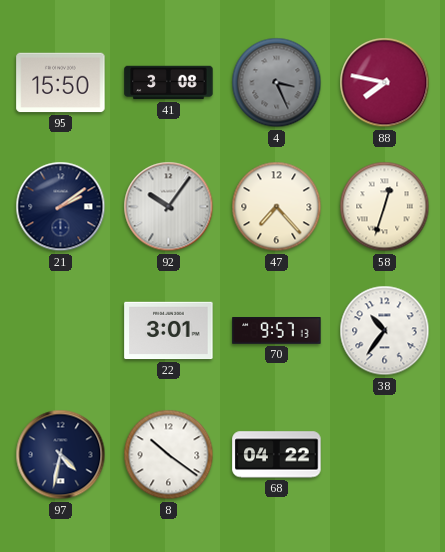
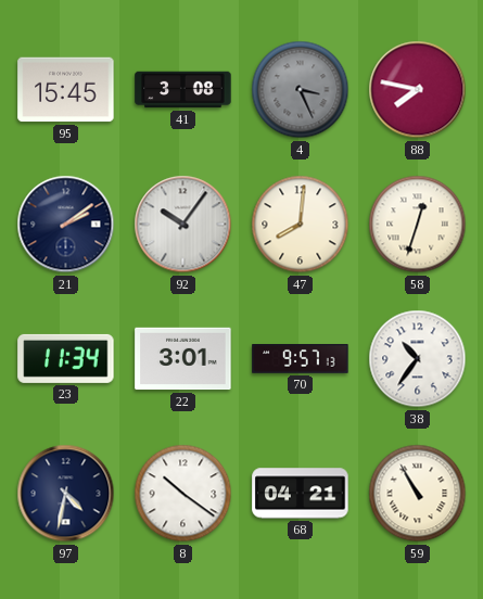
95: 15:50 -> 15:45
47: 7:23 -> 8:01
23: none -> 11:34
68: 04:22 -> 04:21
59: none -> 10:55
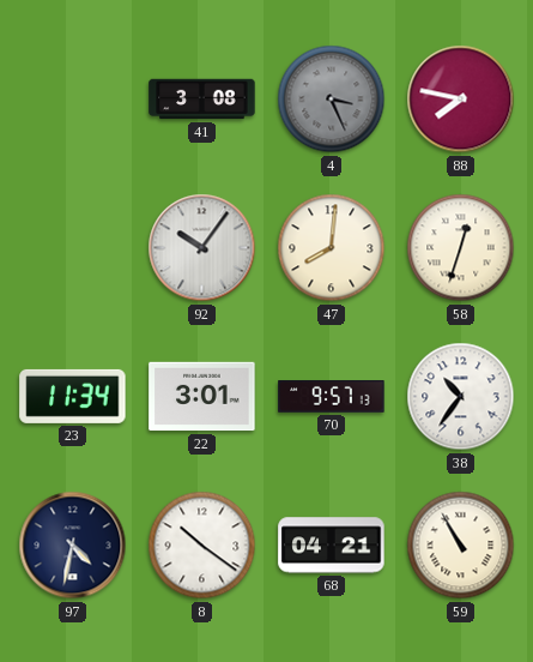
95: 15:45 -> none
21: 2:09 -> none
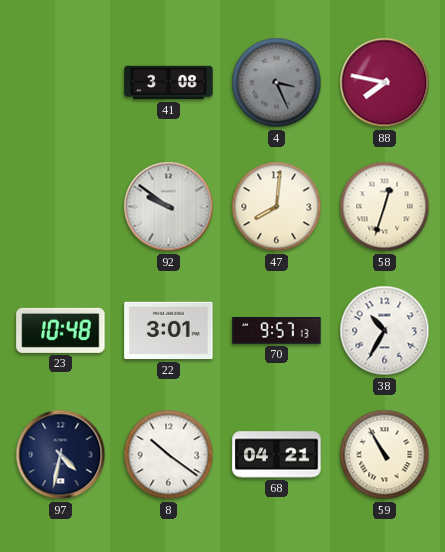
92: 10:06 -> 9:51
23: 11:34 -> 10:48
38: 10:36 -> 10:35
